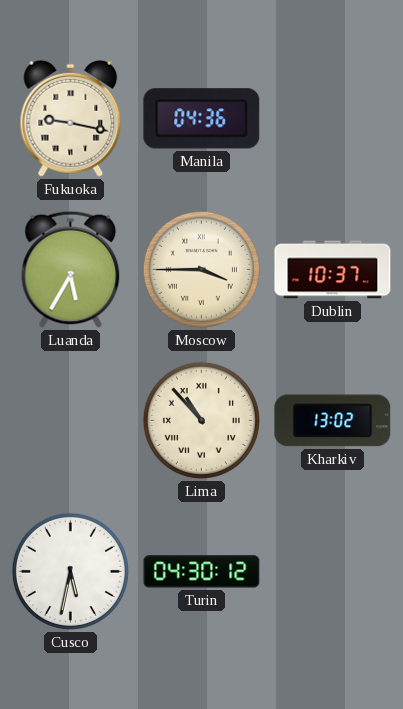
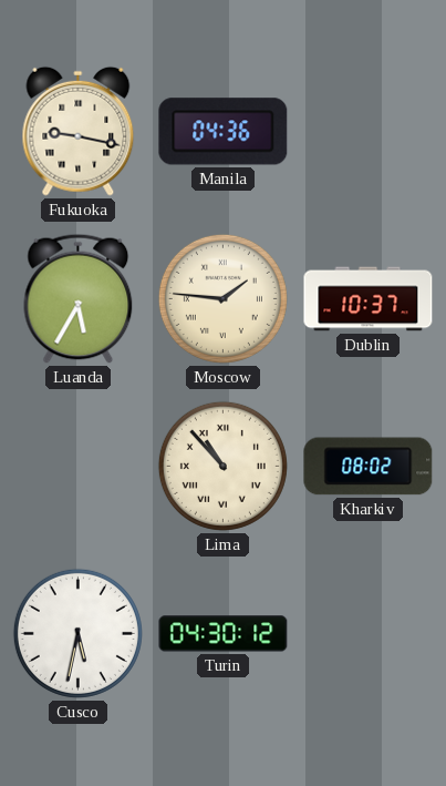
Moscow: 3:45 -> 1:46
Kharkiv: 13:02 -> 08:02
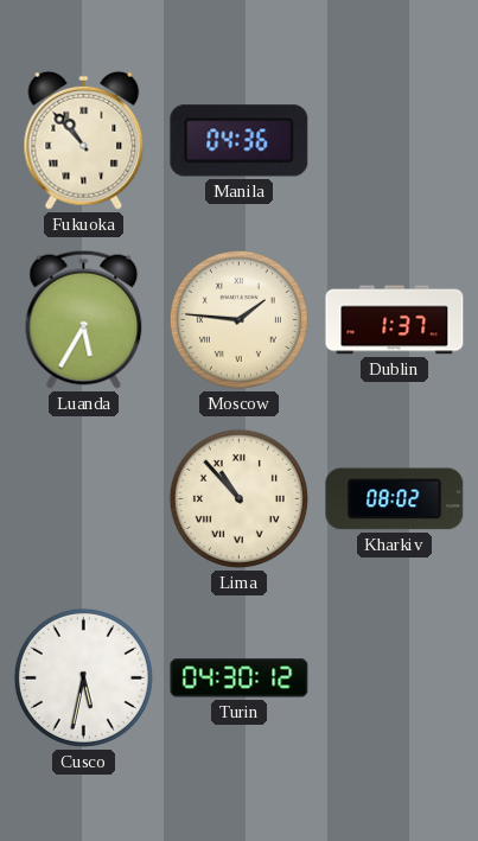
Fukuoka: 9:17 -> 10:53
Dublin: 10:37 -> 1:37
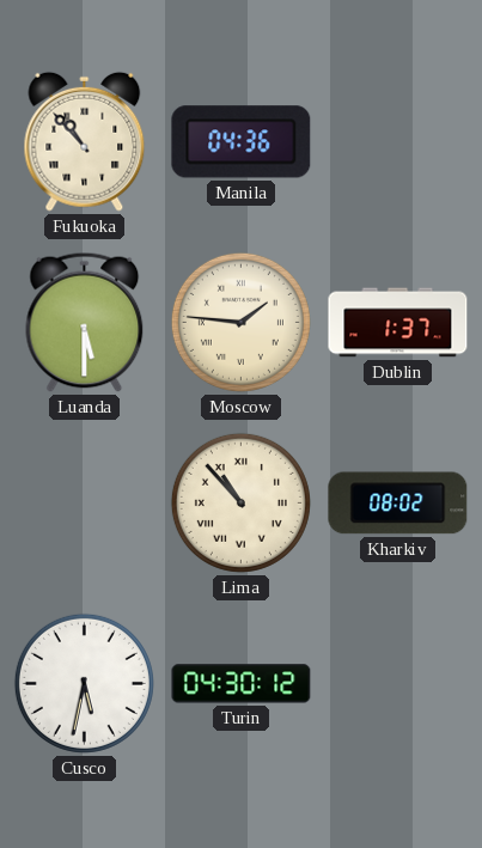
Luanda: 5:35 -> 5:30
